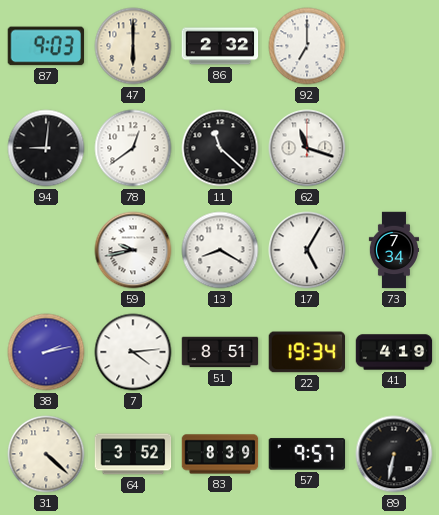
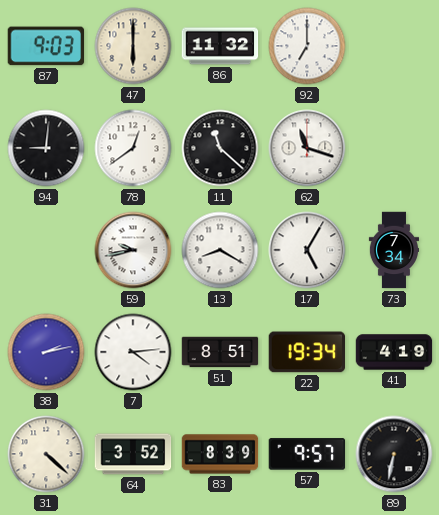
86: 2:32 -> 11:32
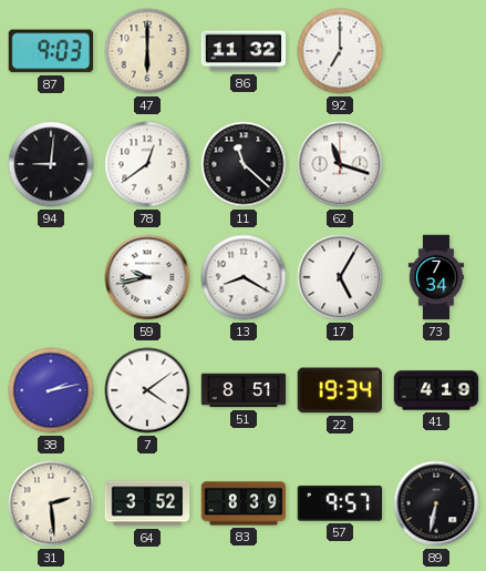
7: 4:14 -> 4:09
31: 4:22 -> 2:29
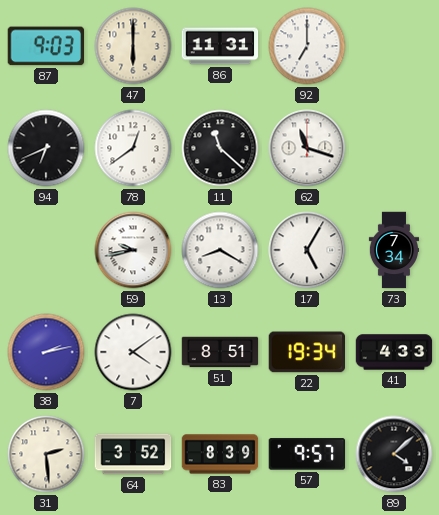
86: 11:32 -> 11:31
94: 9:01 -> 6:41
41: 4:19 -> 4:33
89: 6:32 -> 4:08
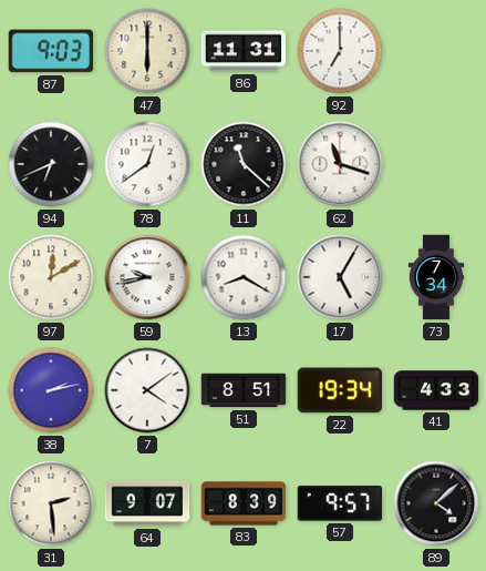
97: none -> 12:10
64: 3:52 -> 9:07
